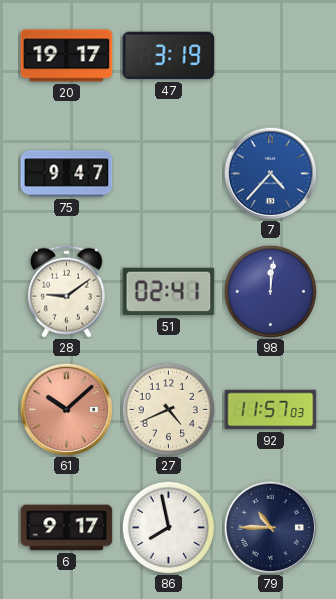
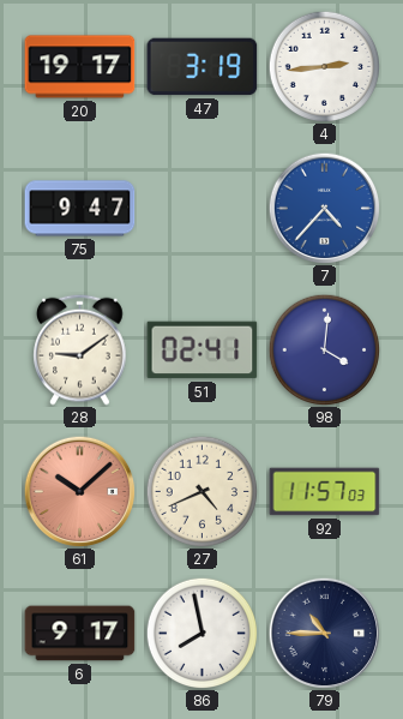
4: none -> 2:44
98: 12:01 -> 4:01
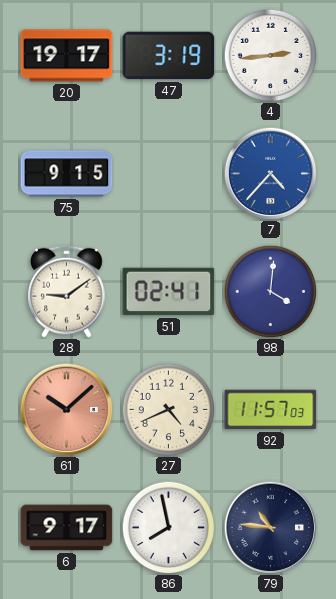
75: 9:47 -> 9:15
79: 10:45 -> 10:46
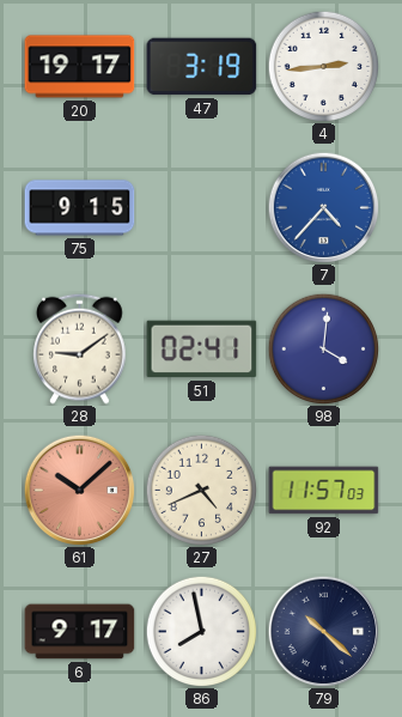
79: 10:46 -> 10:22
